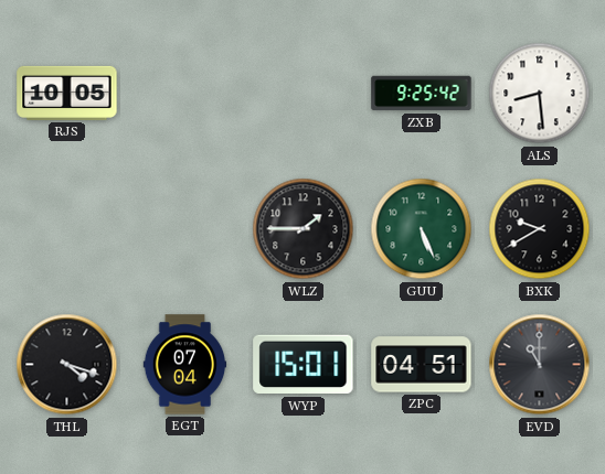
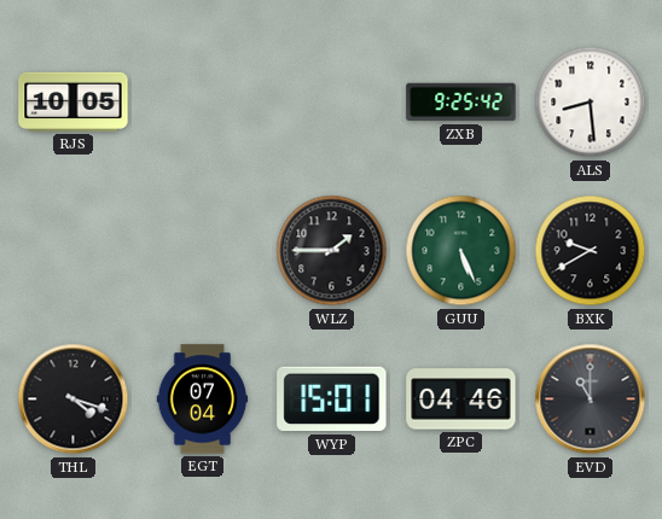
ZPC: 04:51 -> 04:46
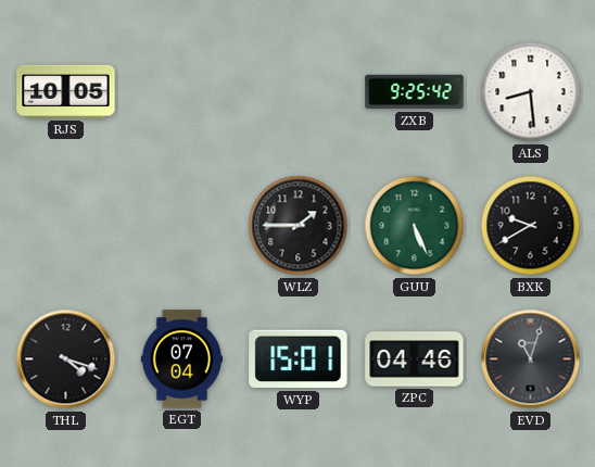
EVD: 11:00 -> 11:03
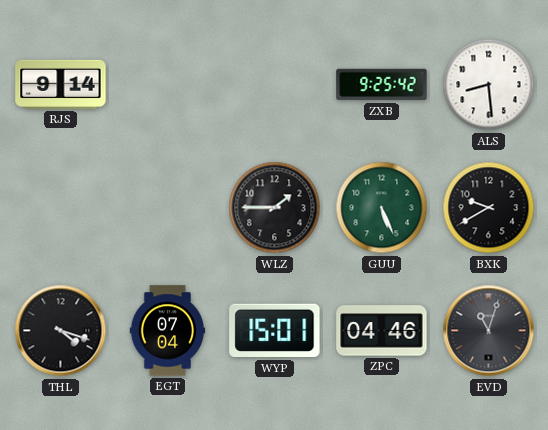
RJS: 10:05 -> 9:14
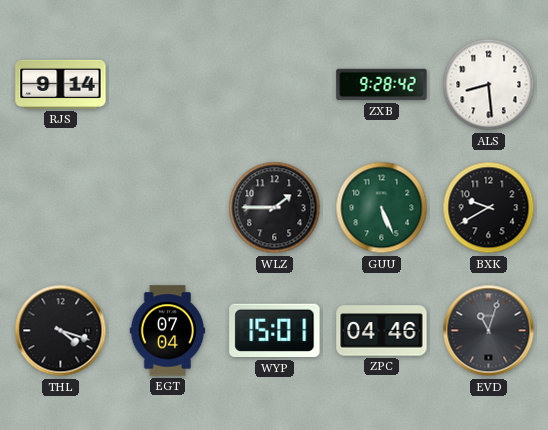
ZXB: 9:25 -> 9:28
